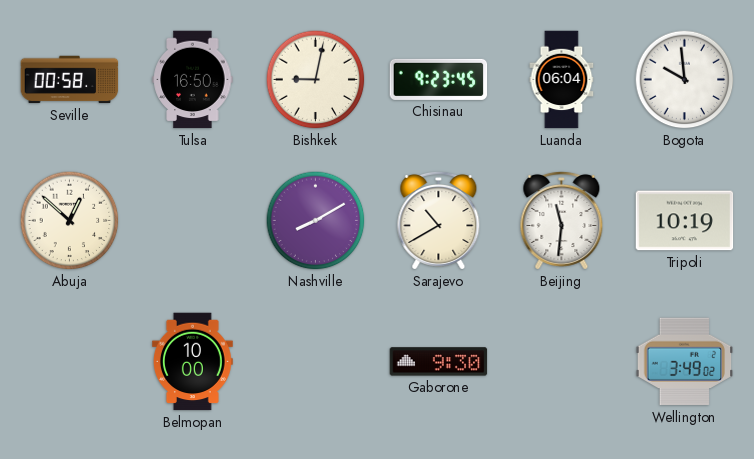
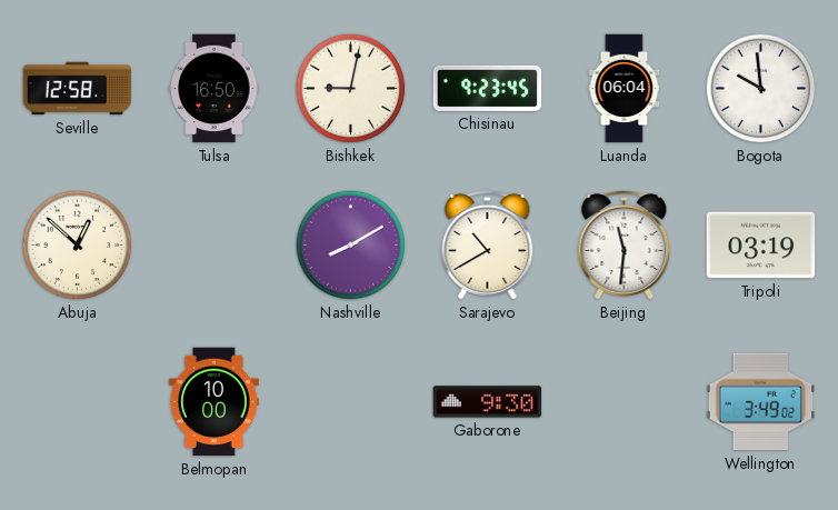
Seville: 00:58 -> 12:58
Tripoli: 10:19 -> 03:19
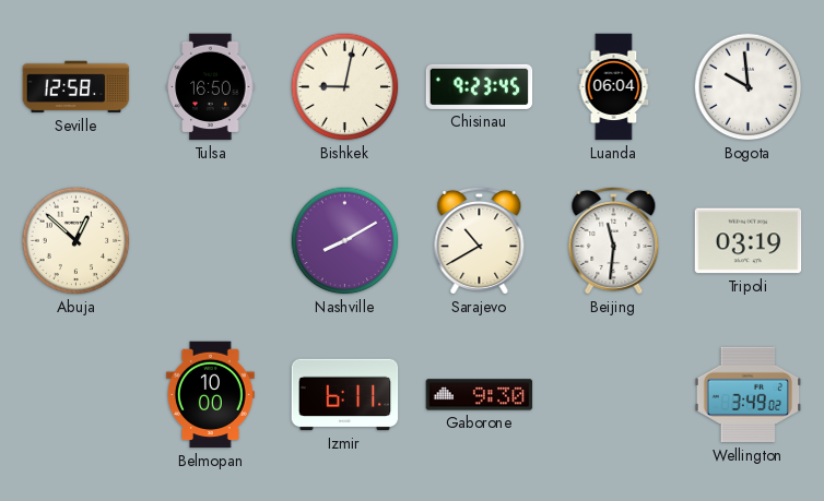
Izmir: none -> 6:11
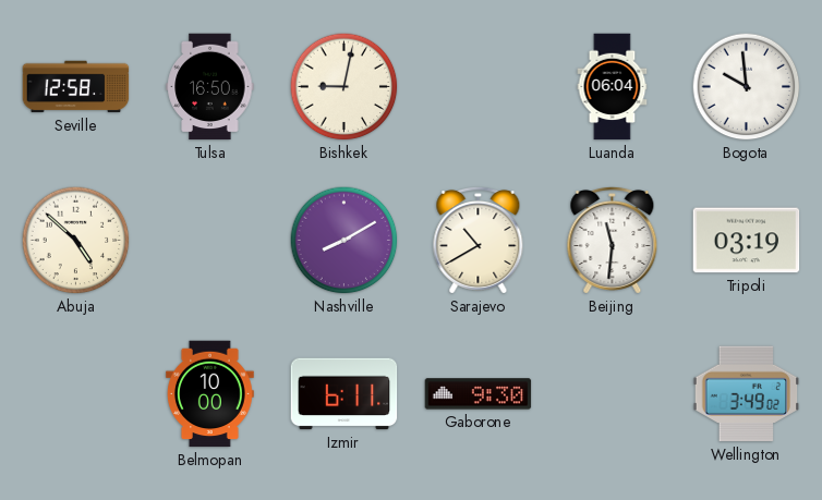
Chisinau: 9:23 -> none
Abuja: 12:52 -> 4:52
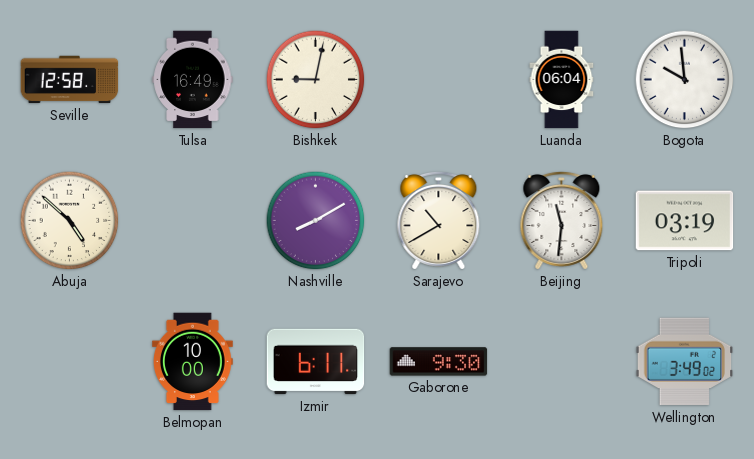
Tulsa: 16:50 -> 16:49
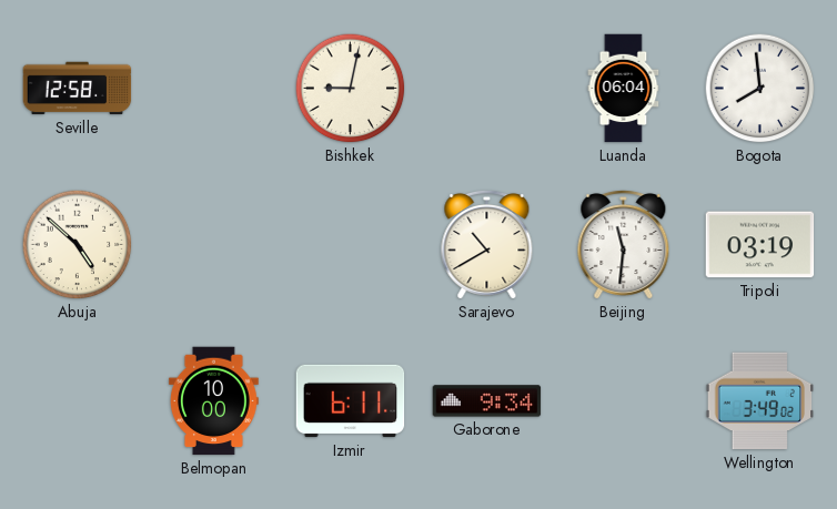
Tulsa: 16:49 -> none
Bogota: 9:59 -> 7:59
Nashville: 8:10 -> none
Gaborone: 9:30 -> 9:34
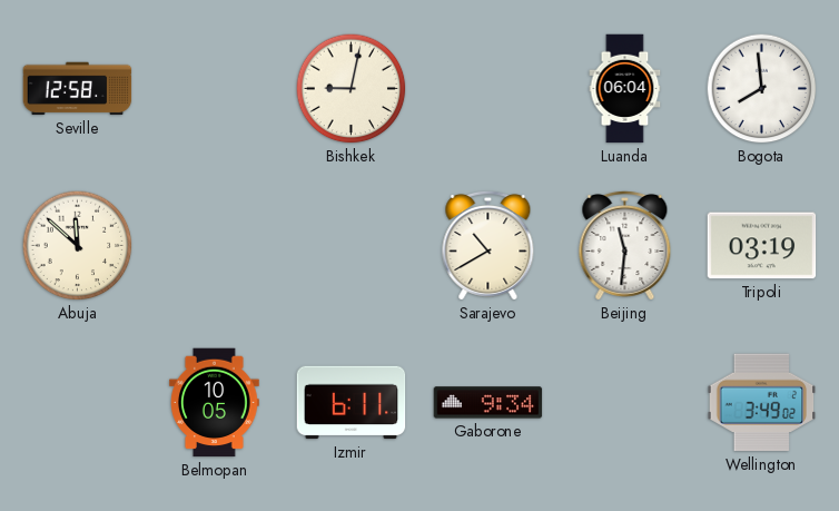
Abuja: 4:52 -> 11:52
Belmopan: 10:00 -> 10:05
